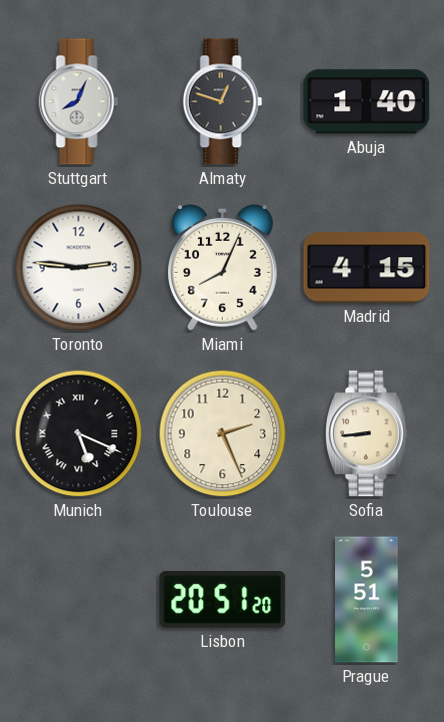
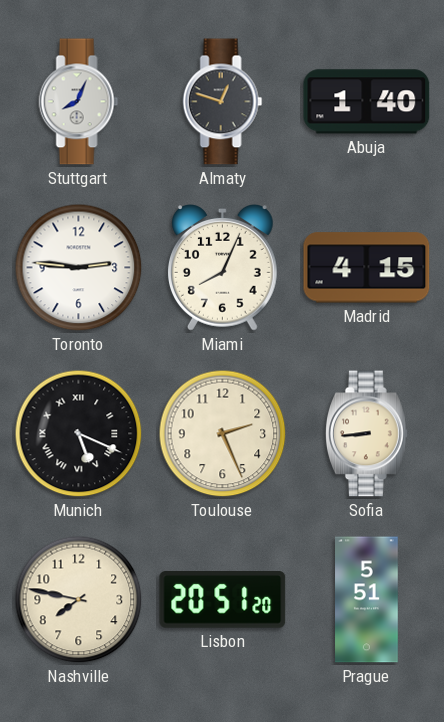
Nashville: none -> 7:47
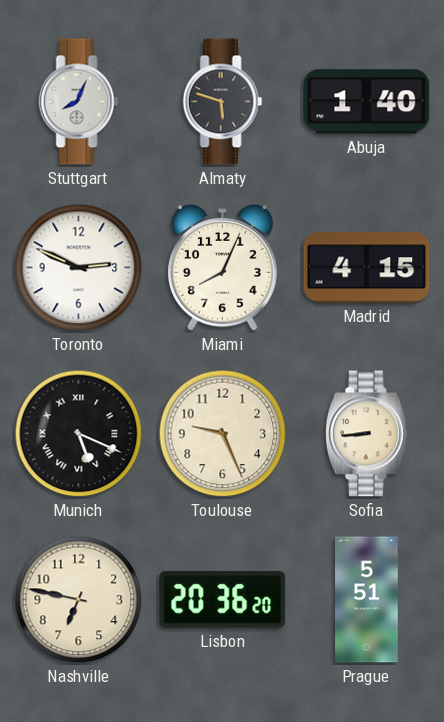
Almaty: 12:48 -> 5:48
Toronto: 2:46 -> 2:49
Toulouse: 2:26 -> 9:26
Nashville: 7:47 -> 6:47
Lisbon: 20:51 -> 20:36
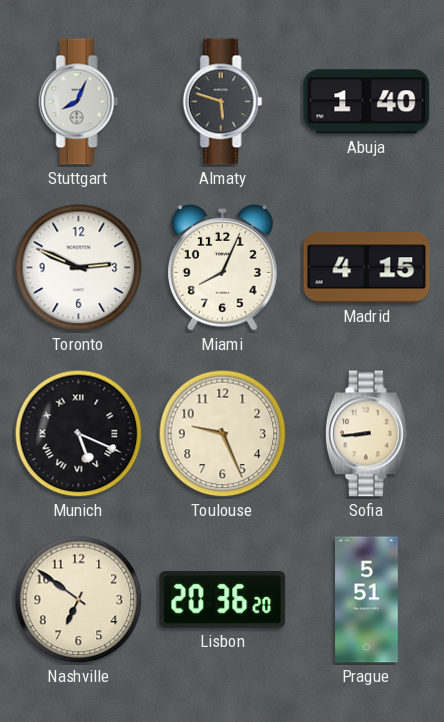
Nashville: 6:47 -> 6:51
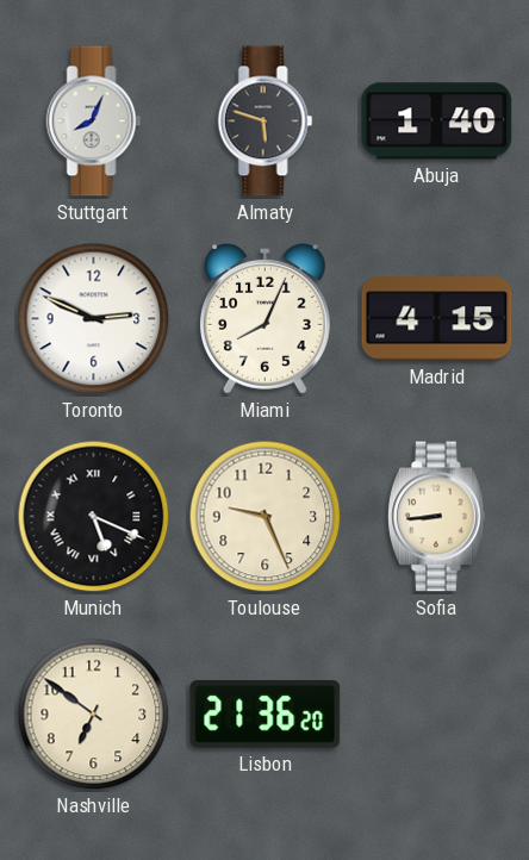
Lisbon: 20:36 -> 21:36
Prague: 5:51 -> none
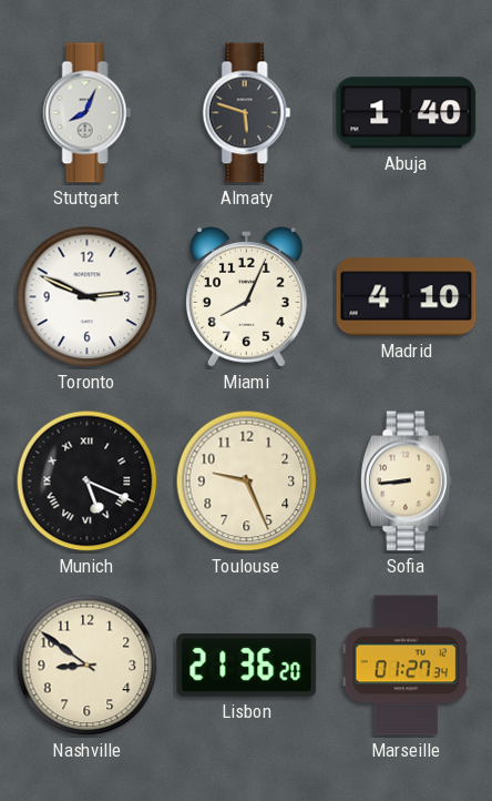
Madrid: 4:15 -> 4:10
Nashville: 6:51 -> 8:51
Marseille: none -> 01:27
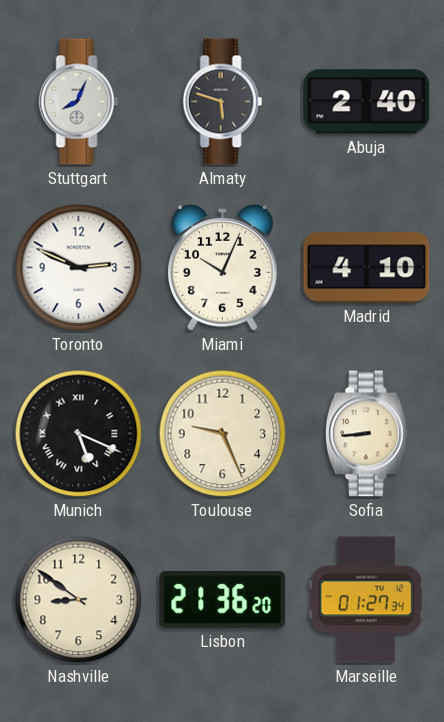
Abuja: 1:40 -> 2:40
Miami: 8:04 -> 10:04
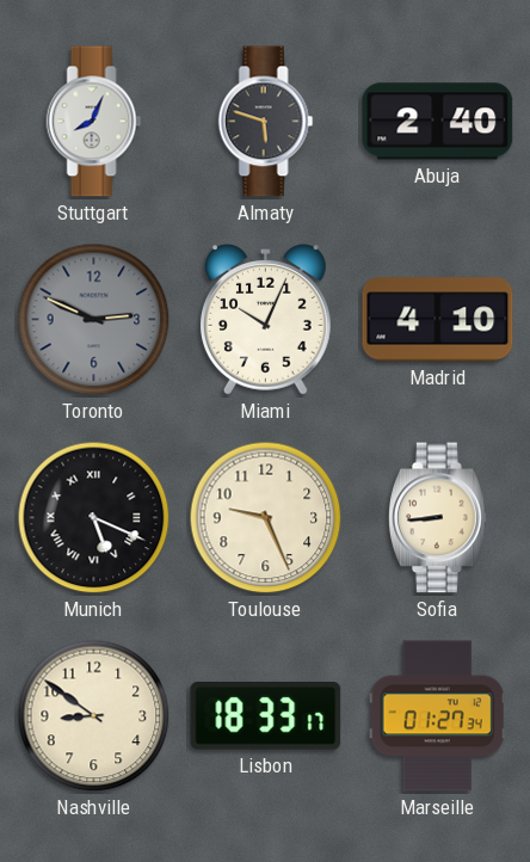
Toronto dial: white -> grey
Lisbon: 21:36 -> 18:33
